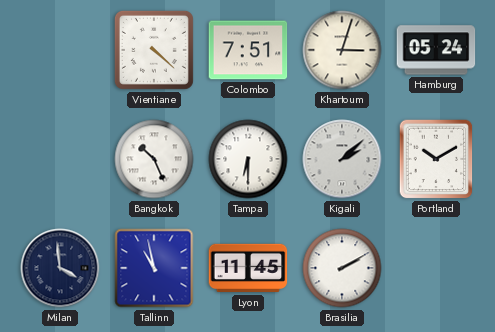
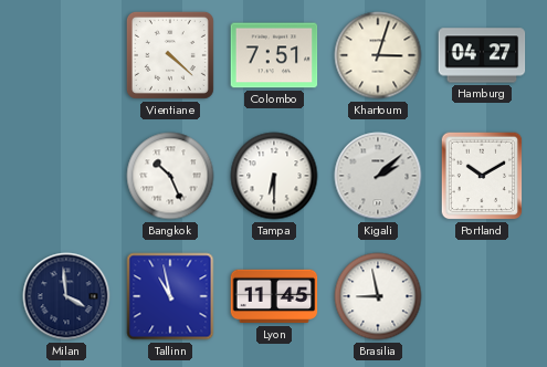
Hamburg: 05:24 -> 04:27
Brasilia: 2:10 -> 8:58
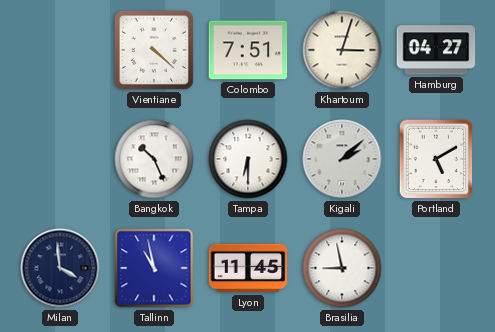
Portland: 10:10 -> 5:10
